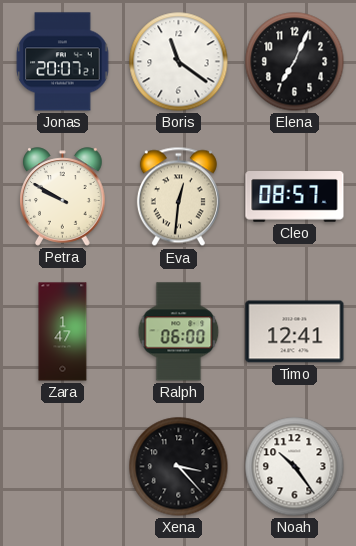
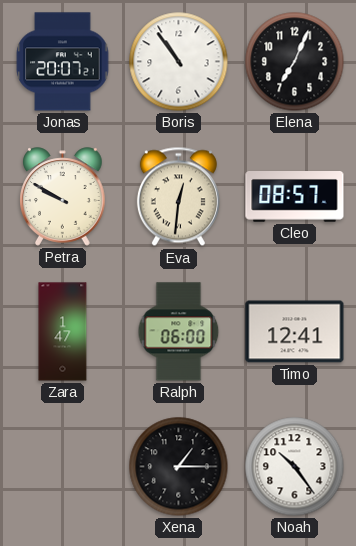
Boris: 11:21 -> 10:54
Xena: 3:23 -> 1:15
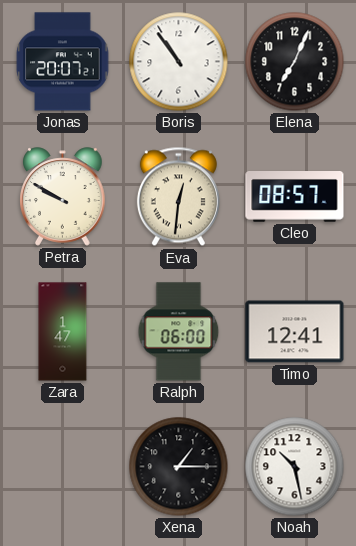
Noah: 10:24 -> 10:28
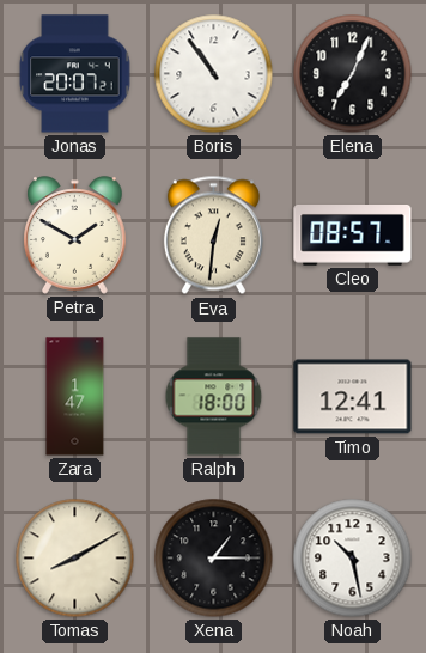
Petra: 9:50 -> 1:50
Ralph: 06:00 -> 18:00
Tomas: none -> 8:10
